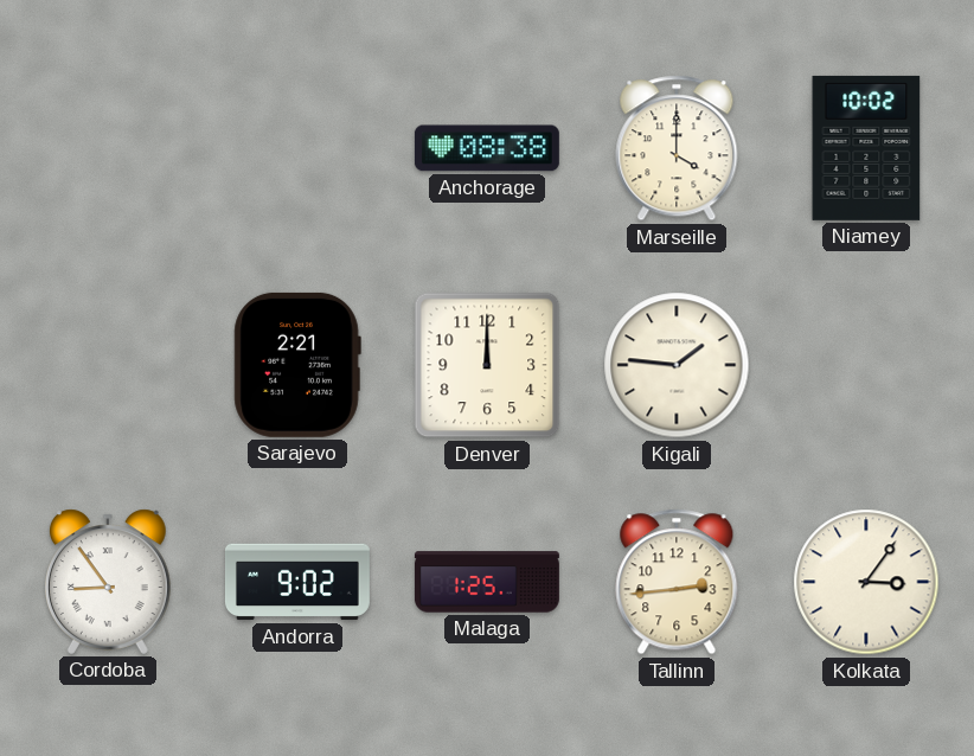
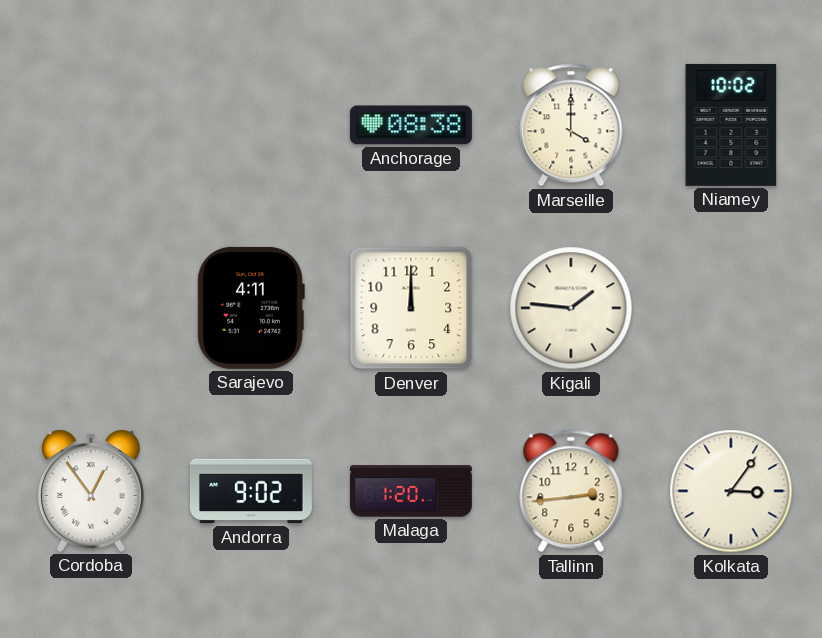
Sarajevo: 2:21 -> 4:11
Cordoba: 8:54 -> 12:54
Malaga: 1:25 -> 1:20
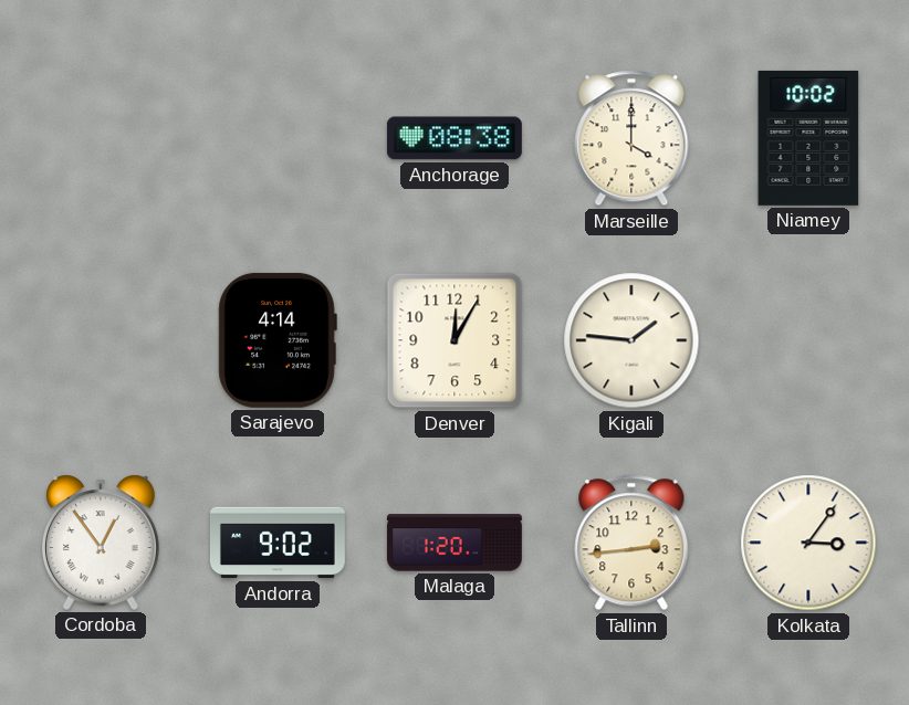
Sarajevo: 4:11 -> 4:14
Denver: 12:00 -> 12:05
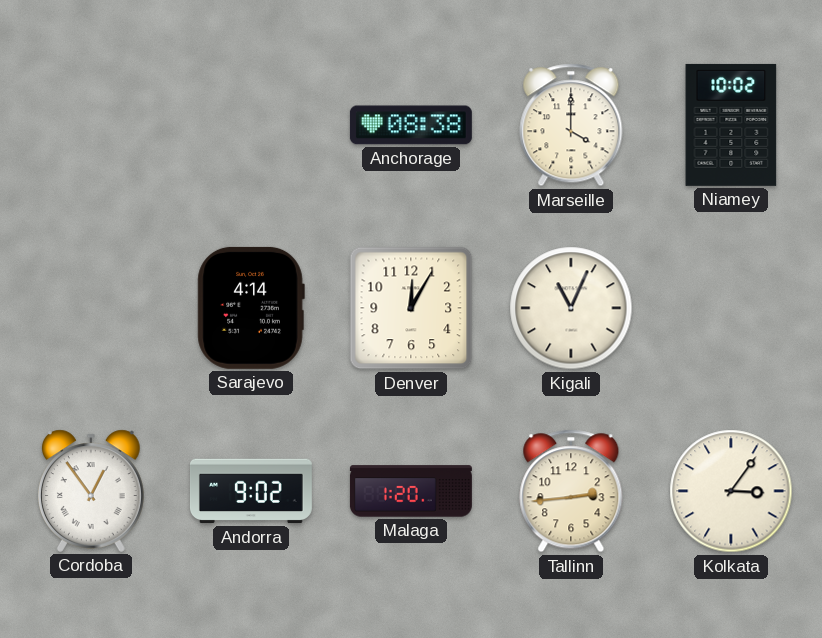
Kigali: 1:46 -> 11:04
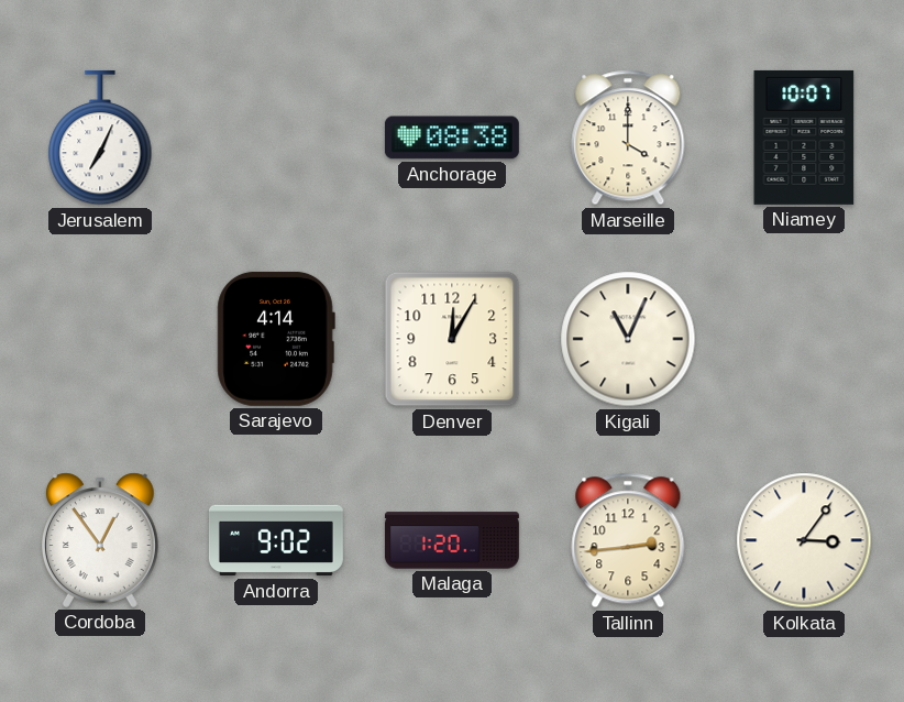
Jerusalem: none -> 7:04
Niamey: 10:02 -> 10:07
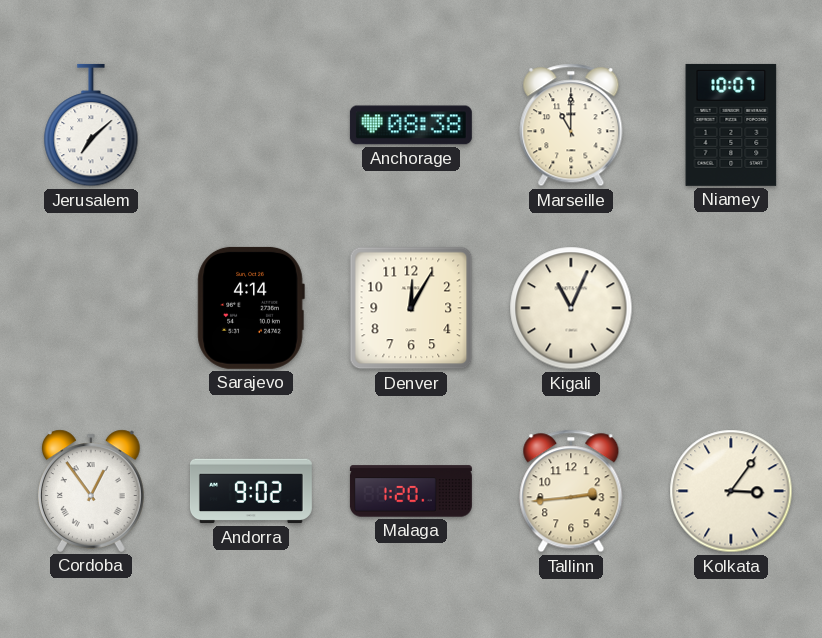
Jerusalem: 7:04 -> 7:08
Marseille: 4:00 -> 11:00
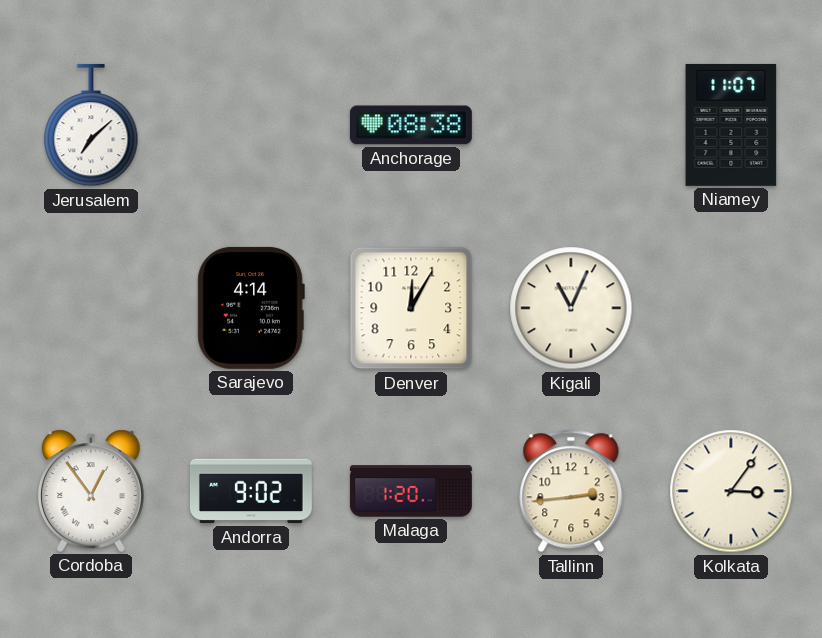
Marseille: 11:00 -> none
Niamey: 10:07 -> 11:07
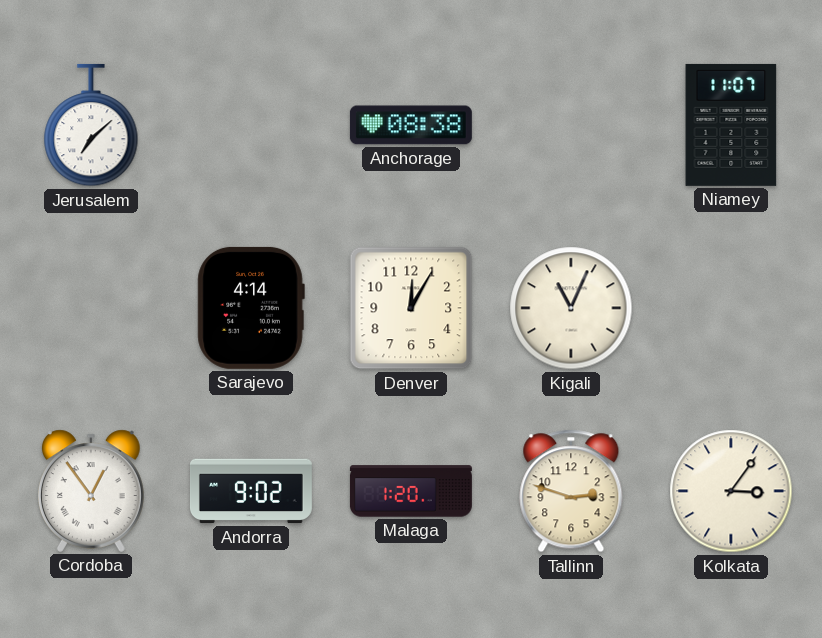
Tallinn: 2:44 -> 2:48
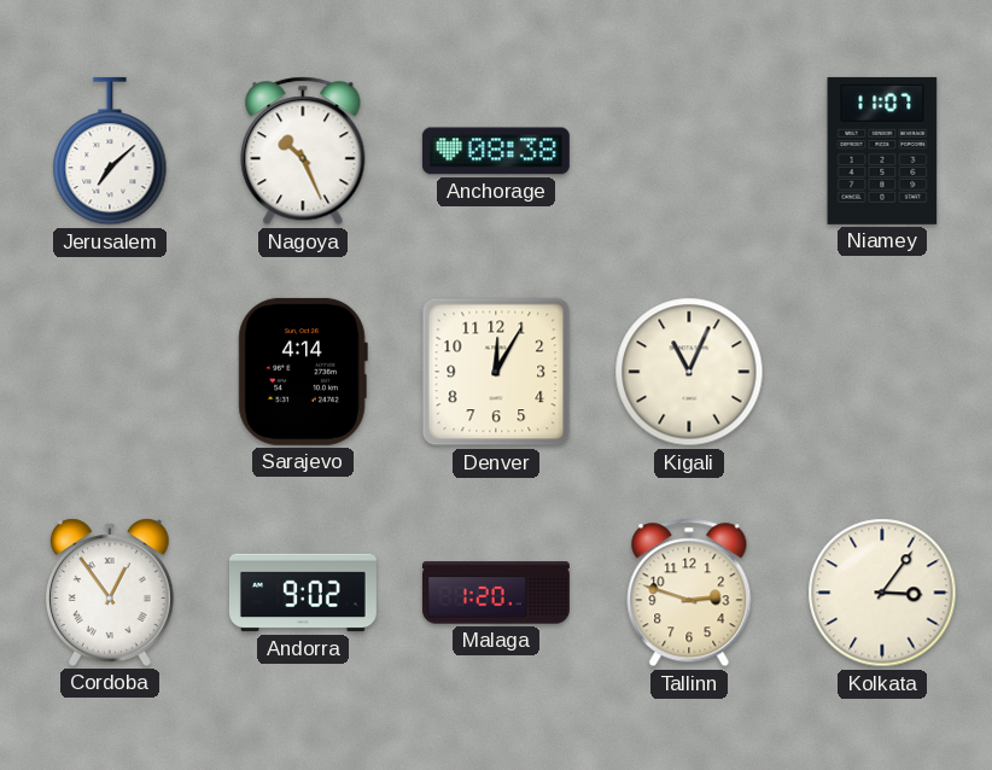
Nagoya: none -> 10:26
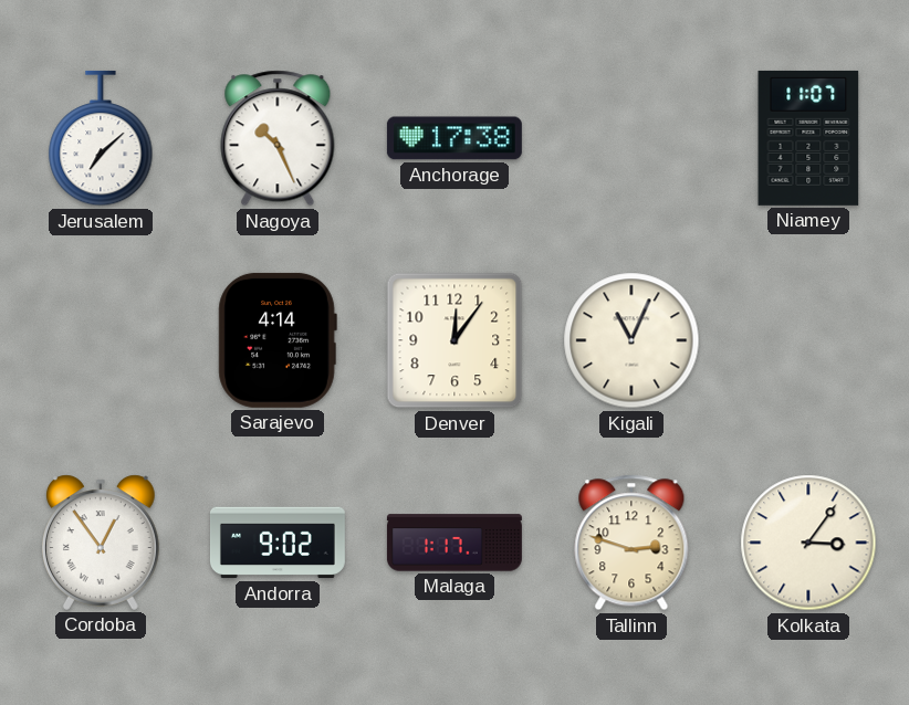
Anchorage: 08:38 -> 17:38
Denver: 12:05 -> 12:06
Malaga: 1:20 -> 1:17
